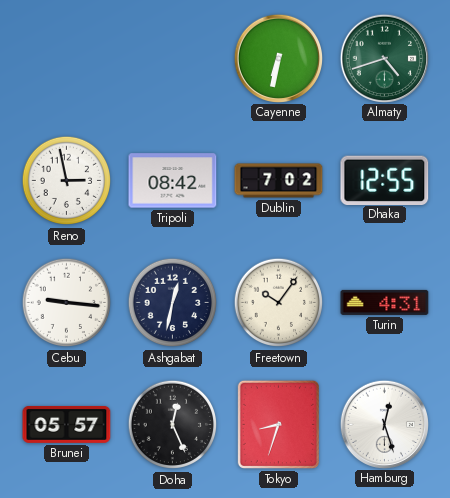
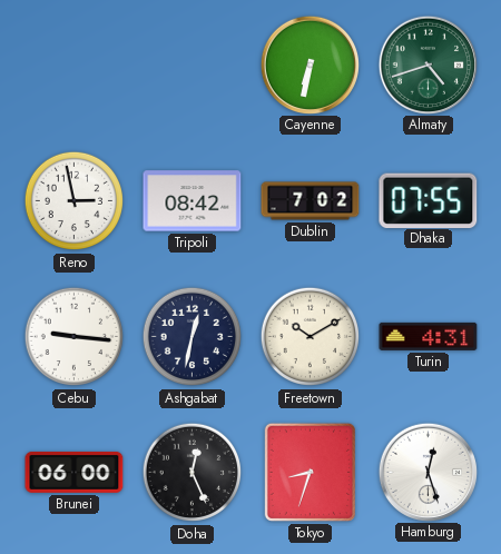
Dhaka: 12:55 -> 07:55
Freetown: 10:06 -> 10:10
Brunei: 05:57 -> 06:00
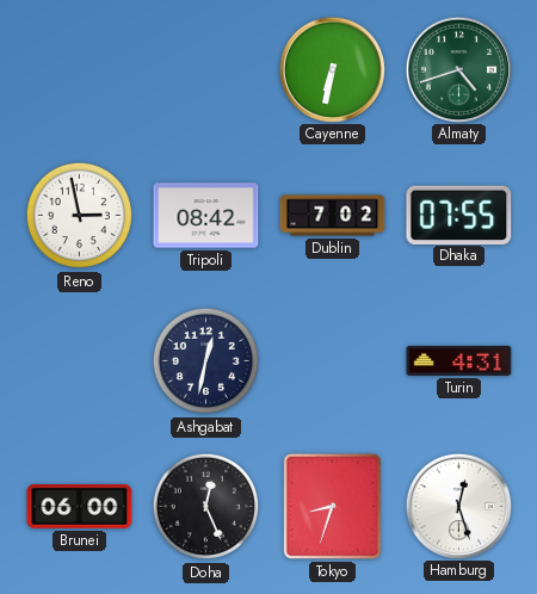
Cebu: 9:16 -> none
Freetown: 10:10 -> none
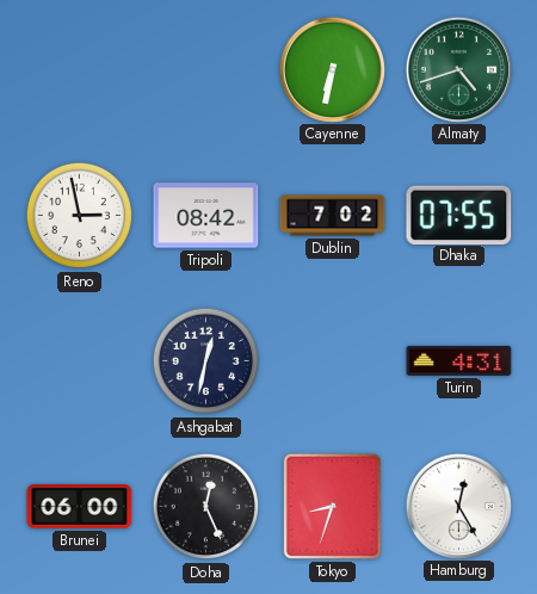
Hamburg: 12:27 -> 12:25
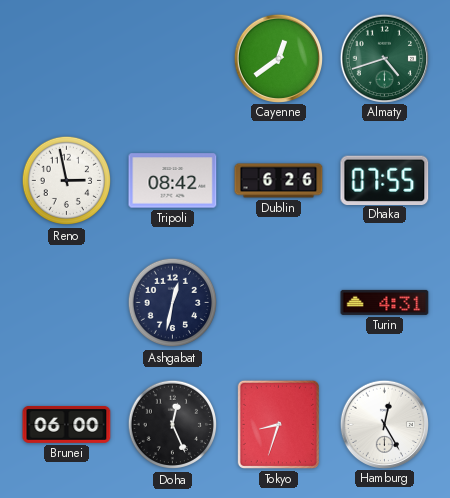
Cayenne: 6:32 -> 12:39
Dublin: 7:02 -> 6:26
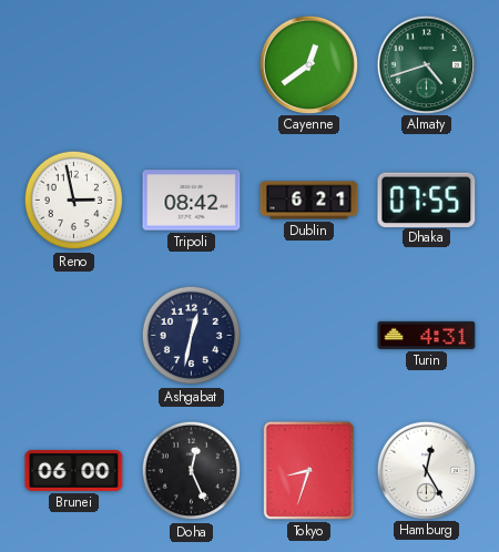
Dublin: 6:26 -> 6:21
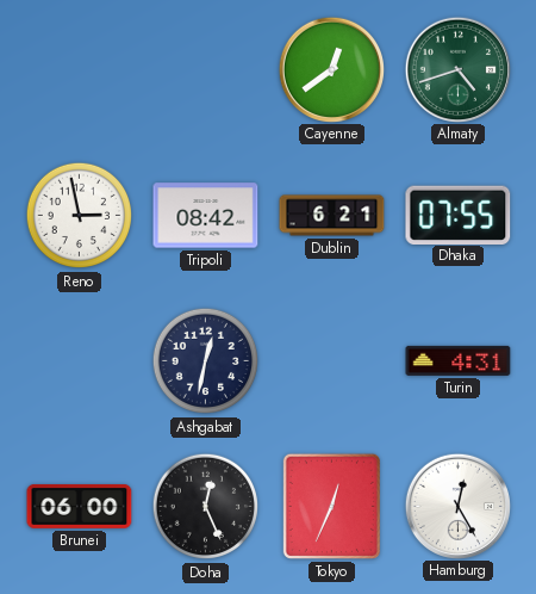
Tokyo: 8:33 -> 12:34
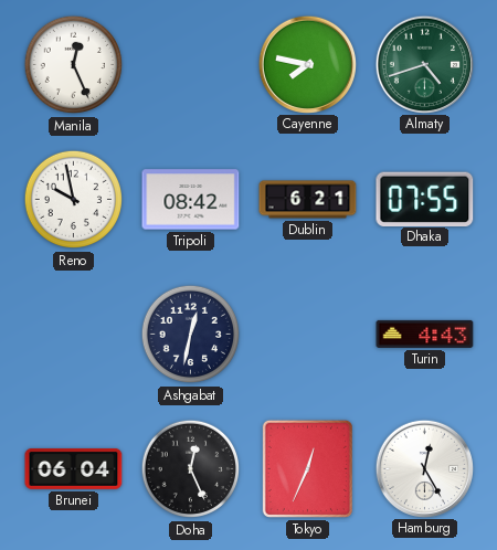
Manila: none -> 12:26
Cayenne: 12:39 -> 7:47
Reno: 2:58 -> 9:58
Turin: 4:31 -> 4:43
Brunei: 06:00 -> 06:04
